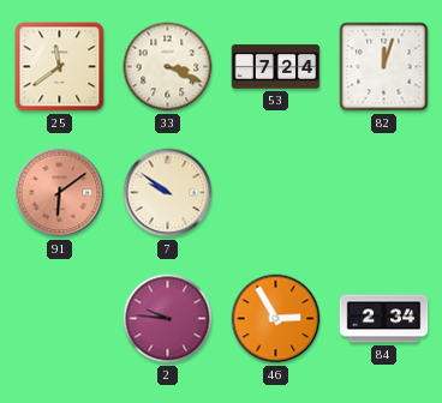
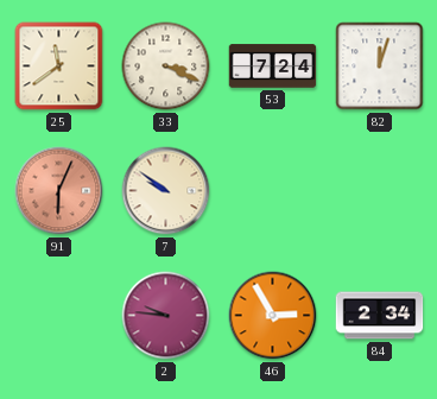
91: 6:09 -> 6:04
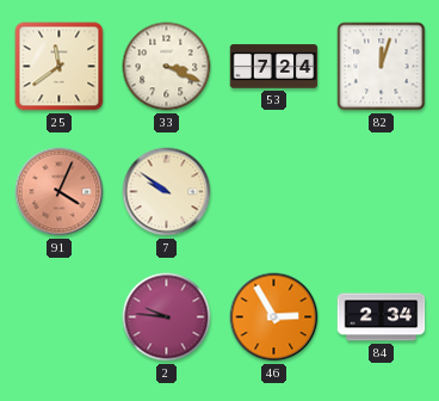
91: 6:04 -> 4:04
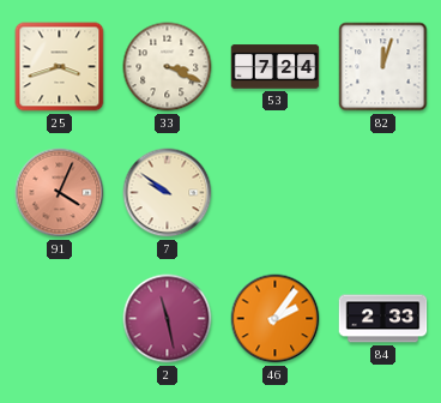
25: 11:39 -> 3:42
2: 9:46 -> 11:28
46: 2:55 -> 2:06
84: 2:34 -> 2:33
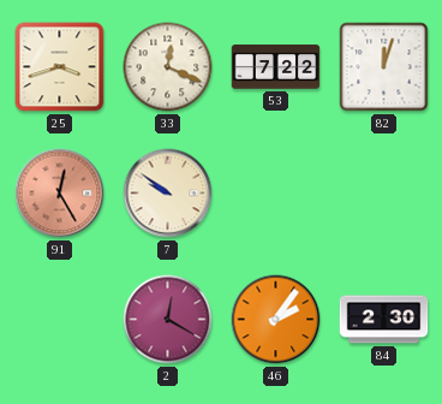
33: 3:19 -> 12:19
53: 7:24 -> 7:22
91: 4:04 -> 12:25
2: 11:28 -> 12:20
84: 2:33 -> 2:30
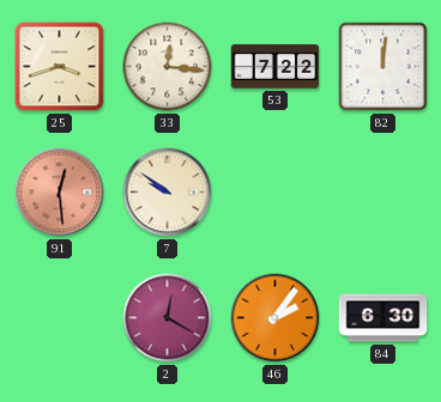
33: 12:19 -> 12:16
82: 12:03 -> 12:01
91: 12:25 -> 12:29
84: 2:30 -> 6:30
